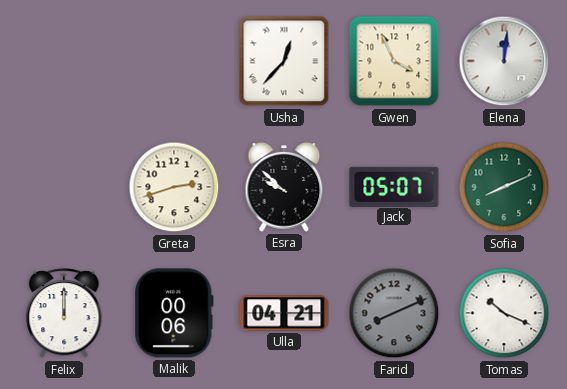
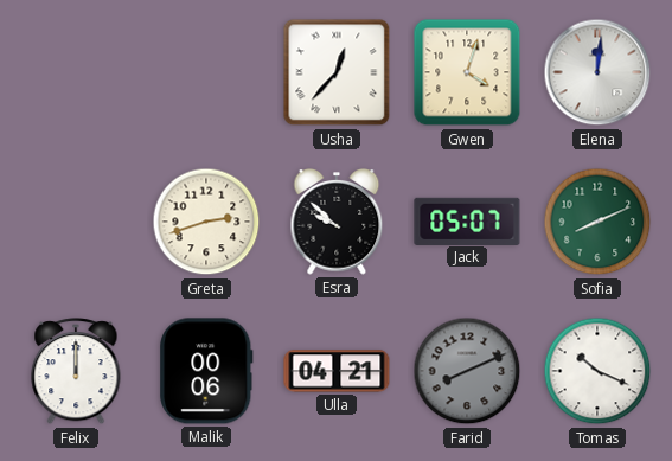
Gwen: 3:56 -> 4:03
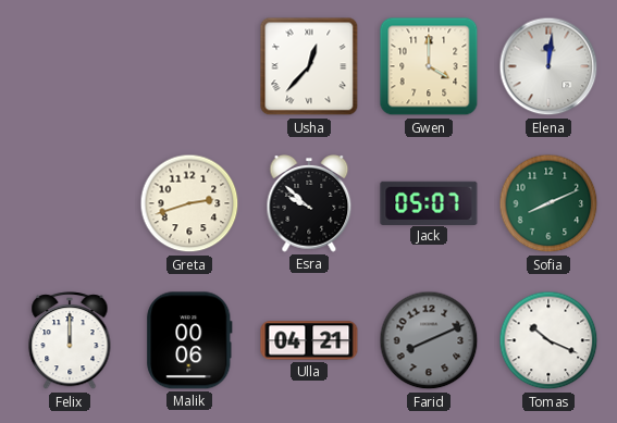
Gwen: 4:03 -> 4:00
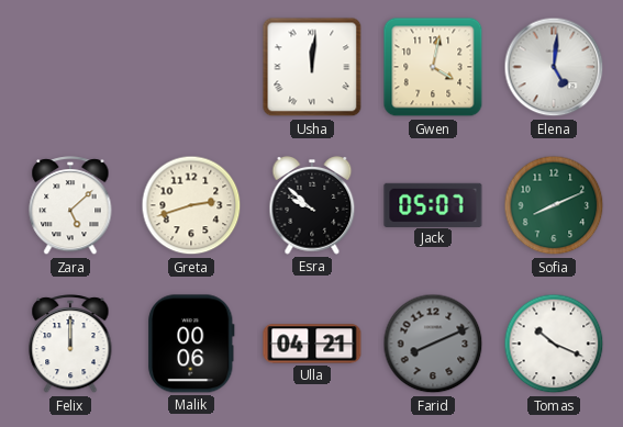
Usha: 12:37 -> 12:01
Gwen: 4:00 -> 4:02
Elena: 12:01 -> 5:01
Zara: none -> 5:08
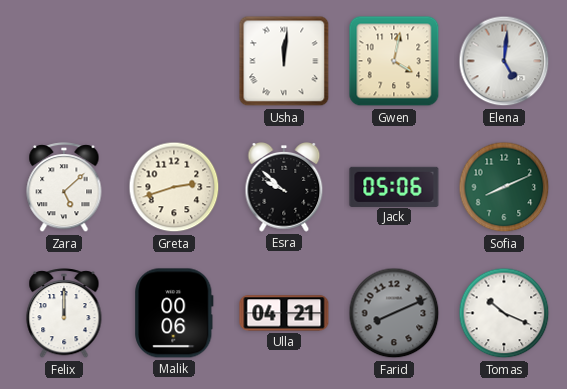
Jack: 05:07 -> 05:06
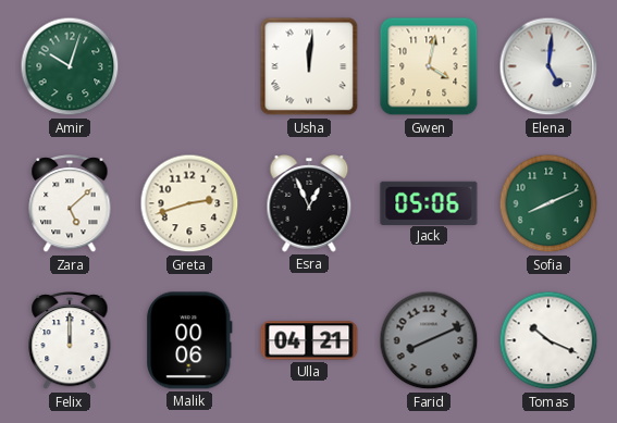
Amir: none -> 10:03
Esra: 9:52 -> 12:56
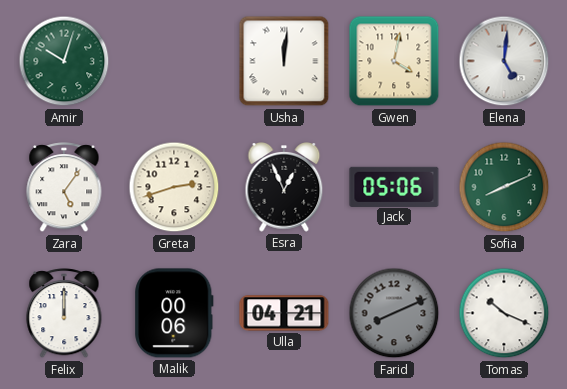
Zara: 5:08 -> 5:06
